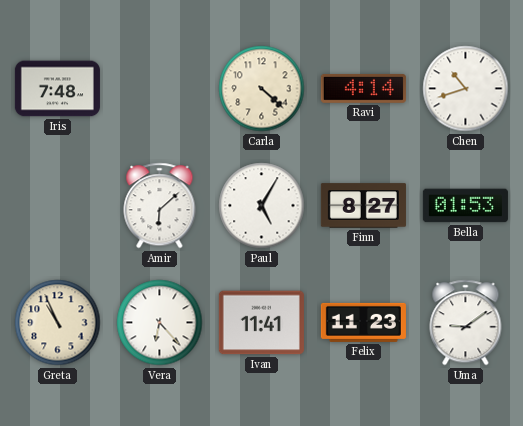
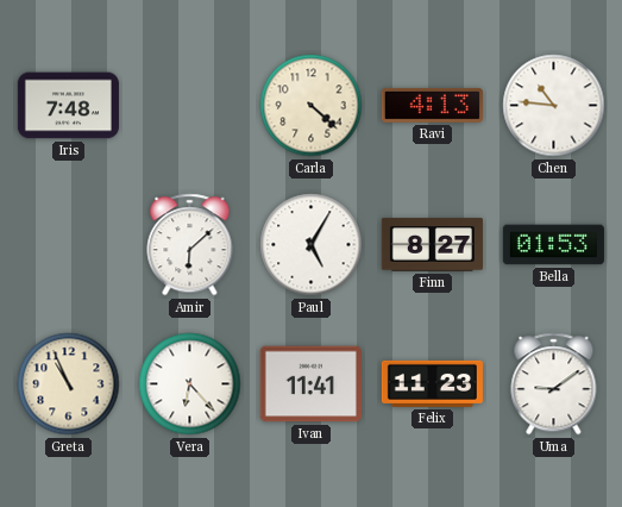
Ravi: 4:14 -> 4:13
Chen: 10:42 -> 10:46
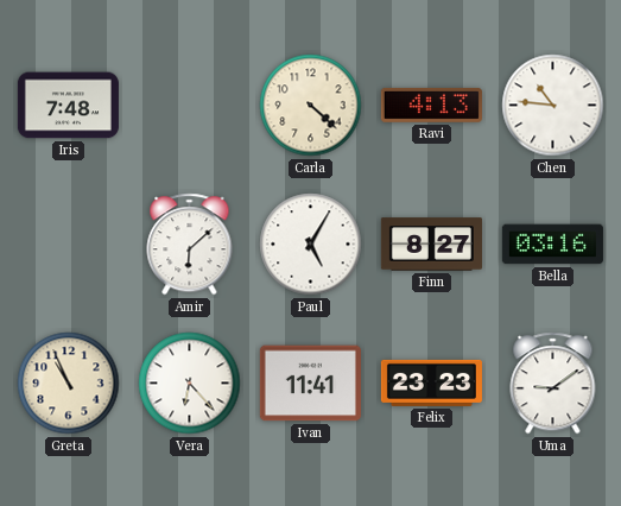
Bella: 01:53 -> 03:16
Felix: 11:23 -> 23:23
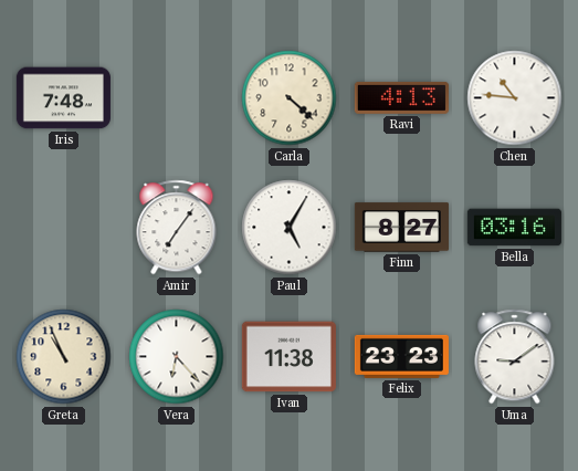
Amir: 6:08 -> 7:06
Ivan: 11:41 -> 11:38
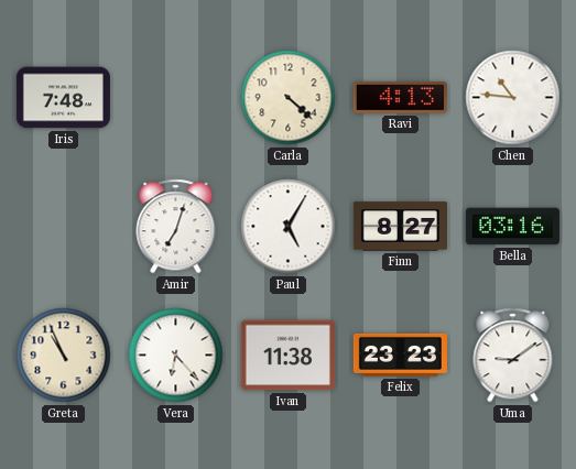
Amir: 7:06 -> 7:03
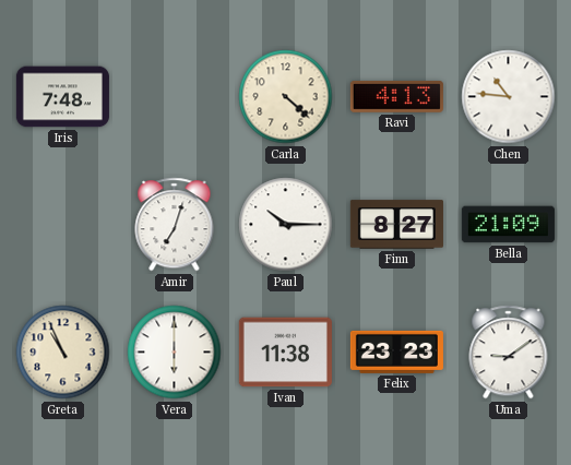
Paul: 5:05 -> 10:15
Bella: 03:16 -> 21:09
Vera: 6:23 -> 6:00
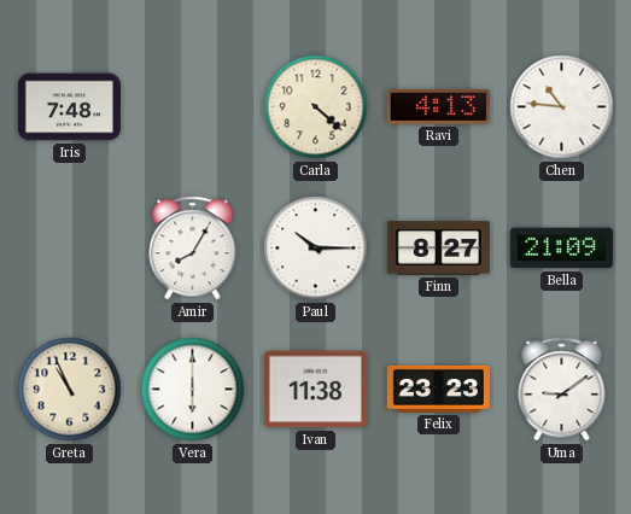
Amir: 7:03 -> 8:05
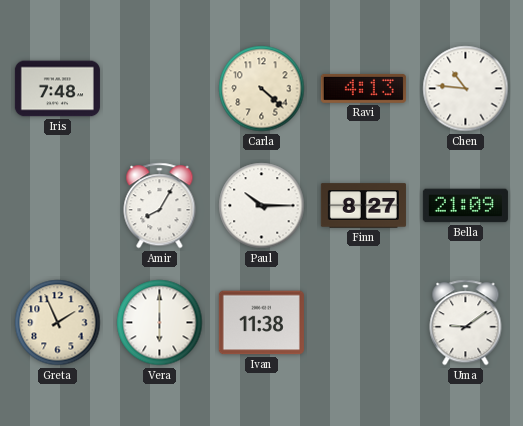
Greta: 10:56 -> 1:56
Felix: 23:23 -> none
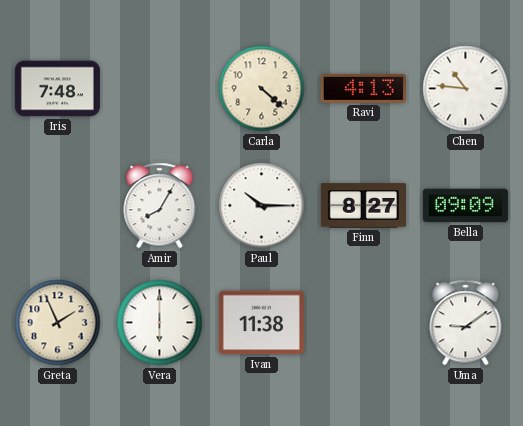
Bella: 21:09 -> 09:09
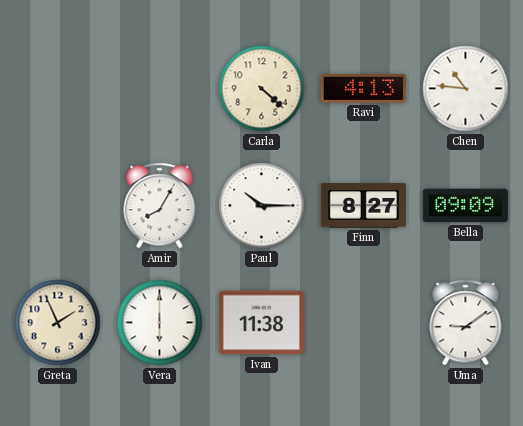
Iris: 7:48 -> none
